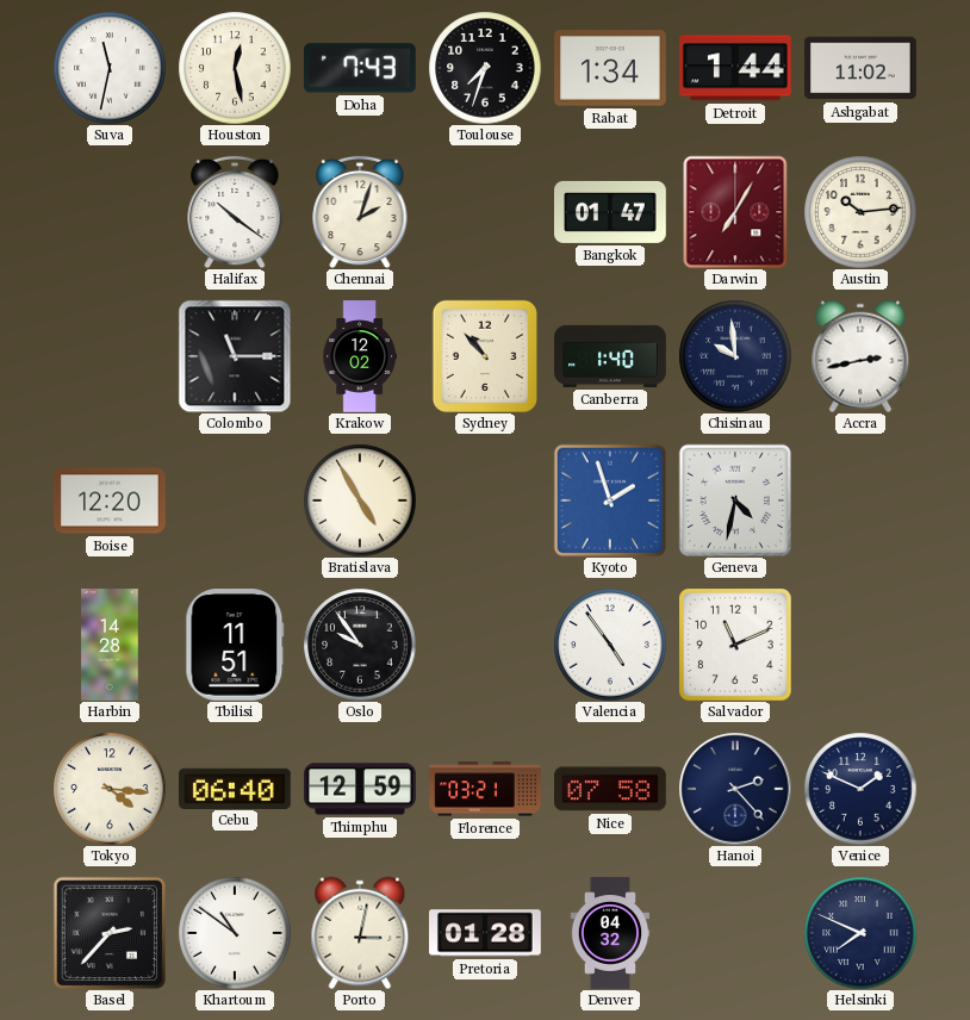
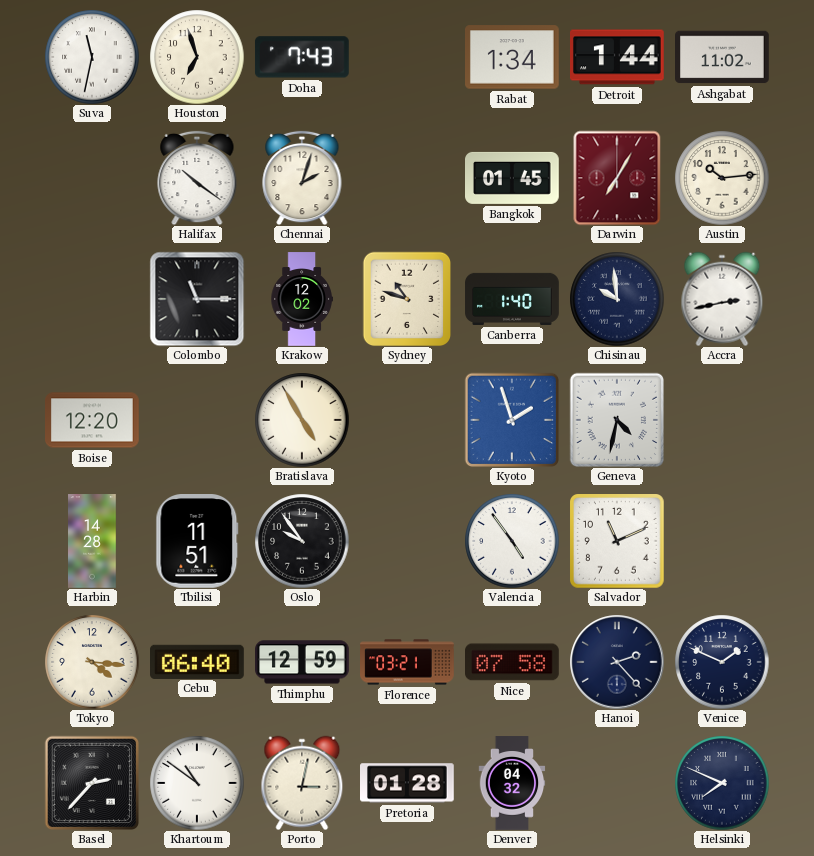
Houston: 12:28 -> 6:57
Toulouse: 7:33 -> none
Bangkok: 01:47 -> 01:45
Sydney: 10:53 -> 10:48
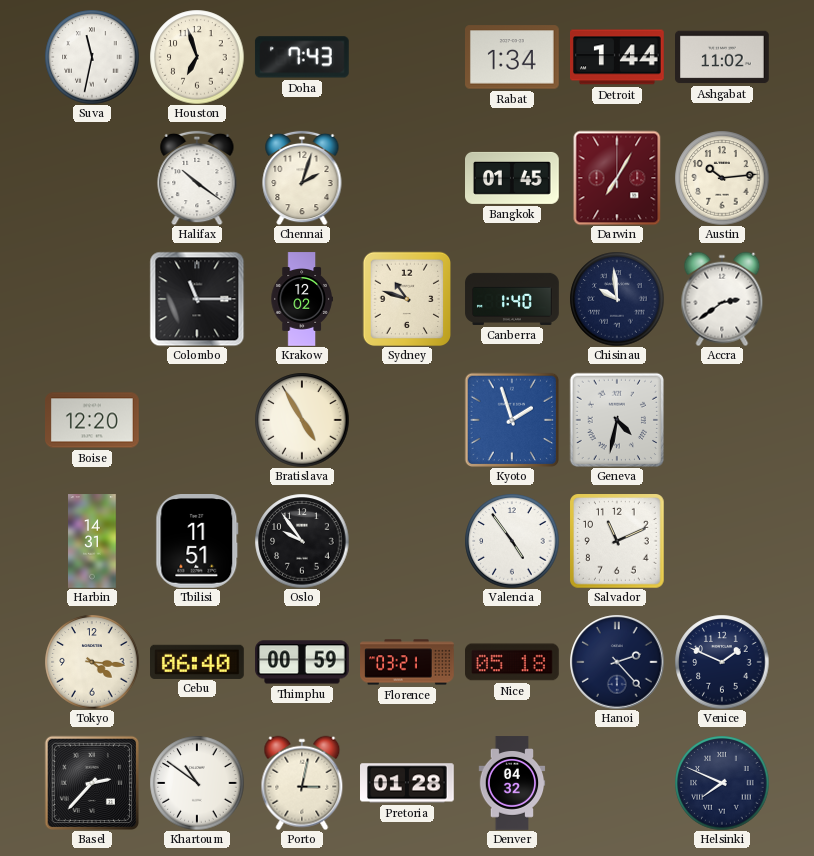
Accra: 2:43 -> 2:39
Harbin: 14:28 -> 14:31
Thimphu: 12:59 -> 00:59
Nice: 07:58 -> 05:18
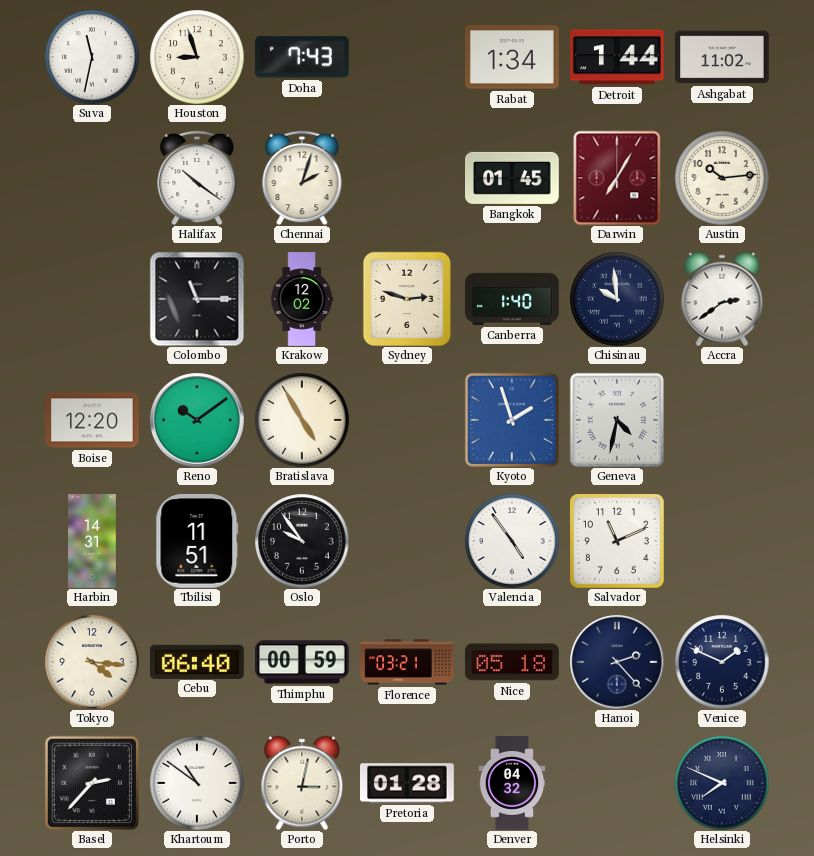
Houston: 6:57 -> 8:57
Sydney: 10:48 -> 2:48
Reno: none -> 10:09
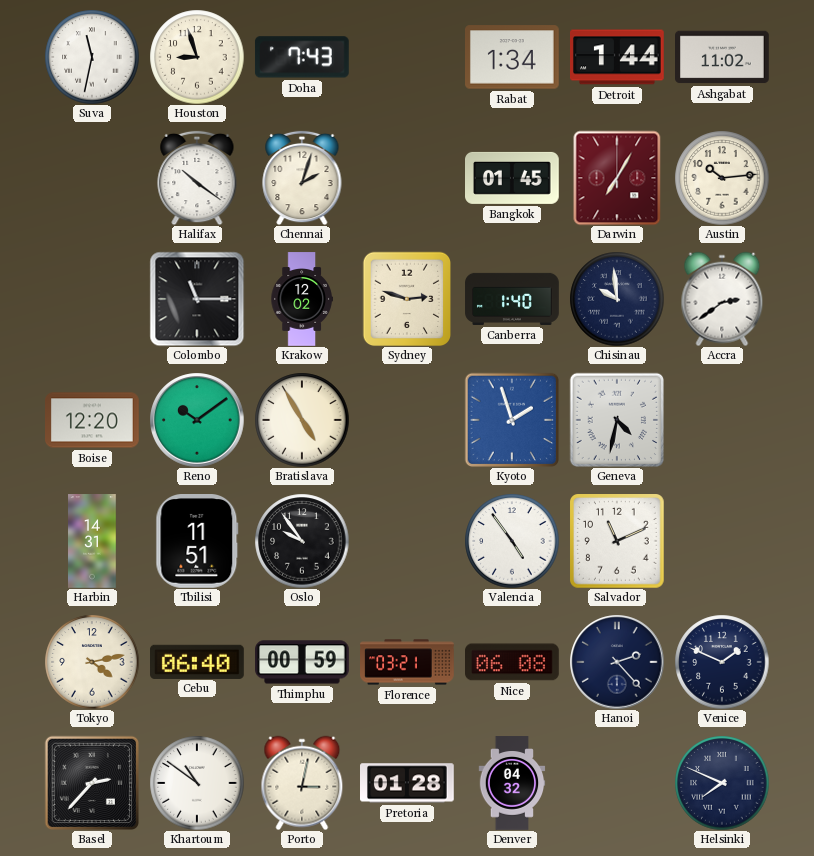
Tokyo: 4:16 -> 4:13
Nice: 05:18 -> 06:08
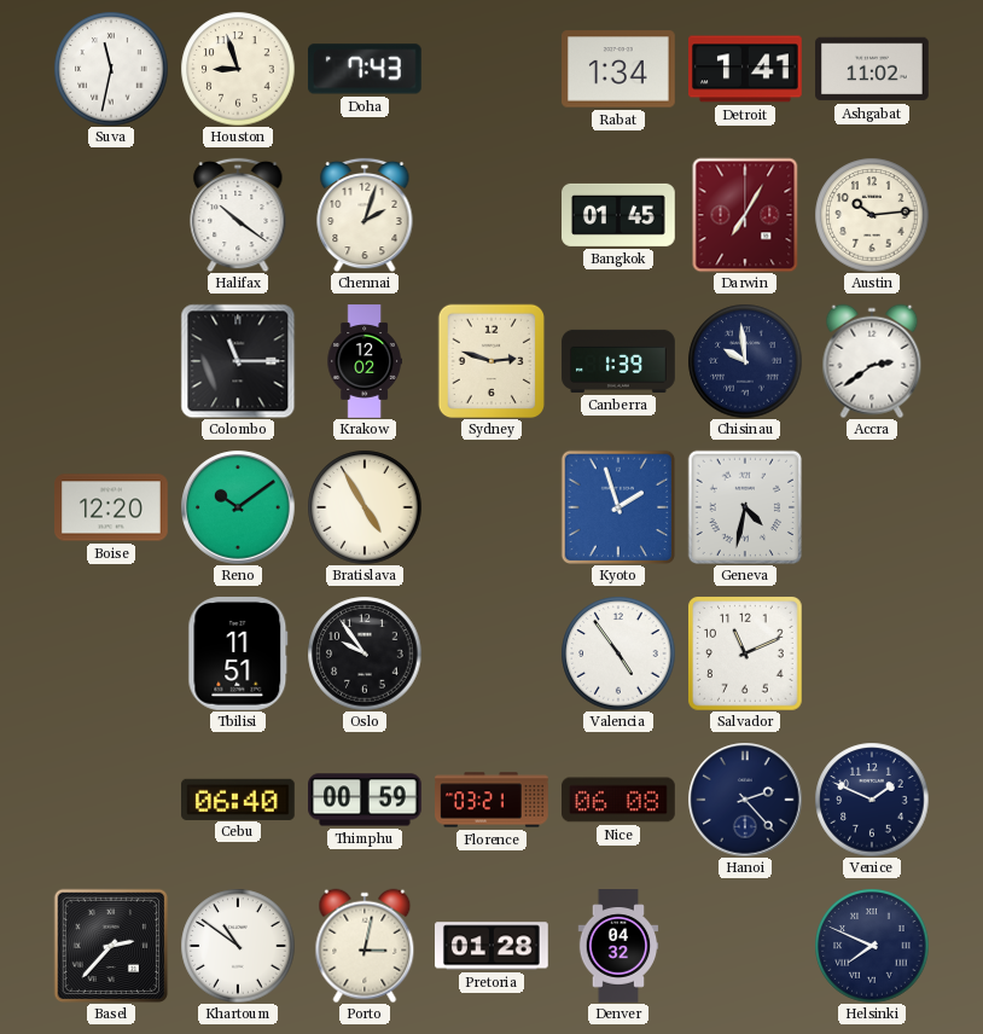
Detroit: 1:44 -> 1:41
Canberra: 1:40 -> 1:39
Harbin: 14:31 -> none
Tokyo: 4:13 -> none
